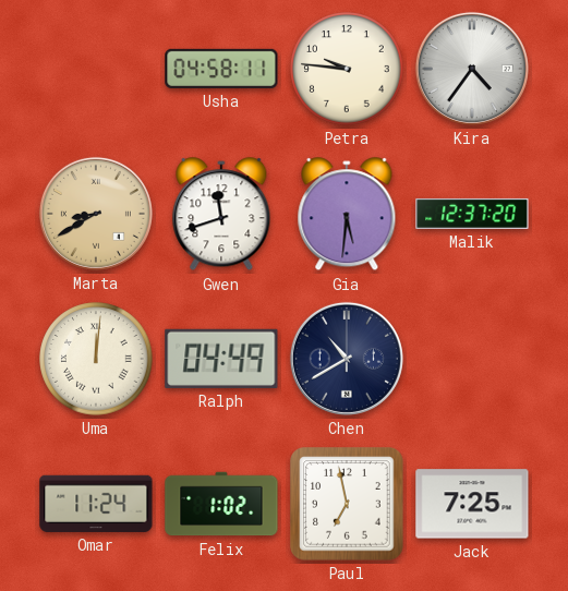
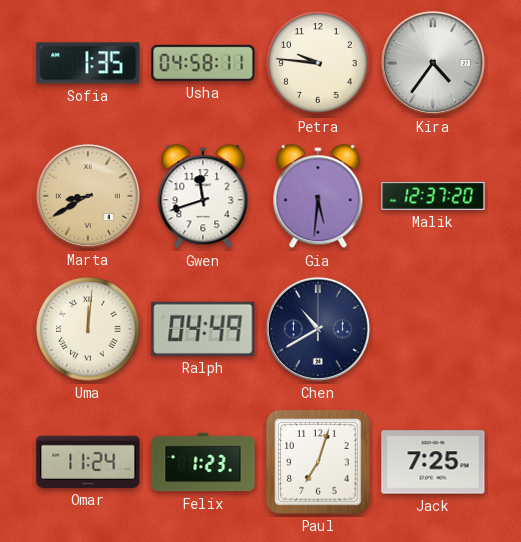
Sofia: none -> 1:35
Felix: 1:02 -> 1:23
Paul: 6:58 -> 7:03
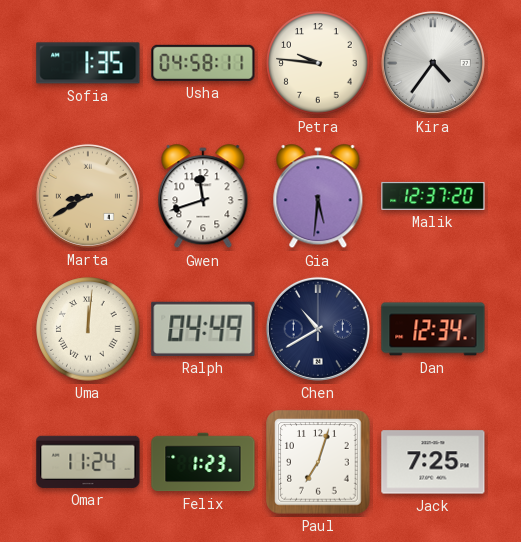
Dan: none -> 12:34
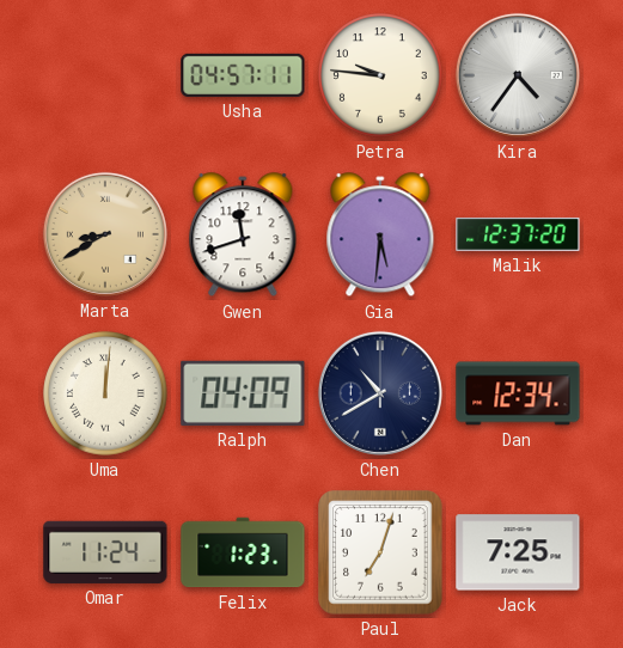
Sofia: 1:35 -> none
Usha: 04:58 -> 04:57
Ralph: 04:49 -> 04:09
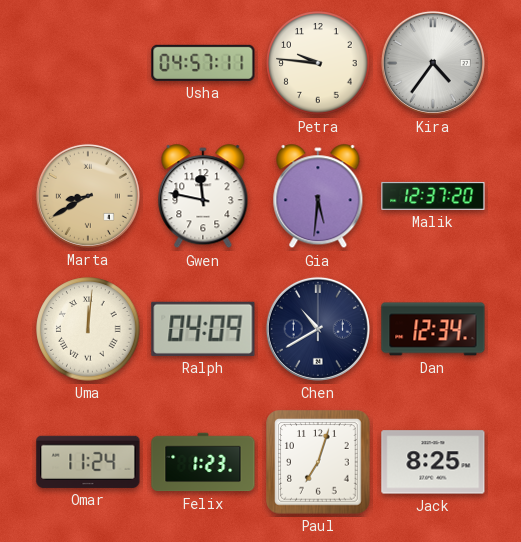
Gwen: 11:42 -> 11:47
Jack: 7:25 -> 8:25
